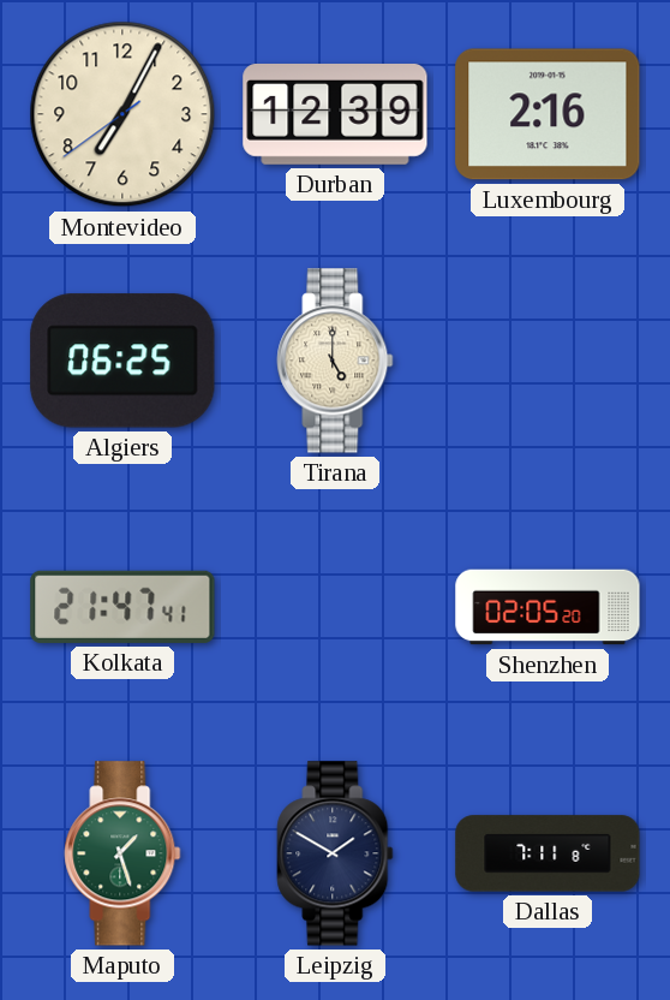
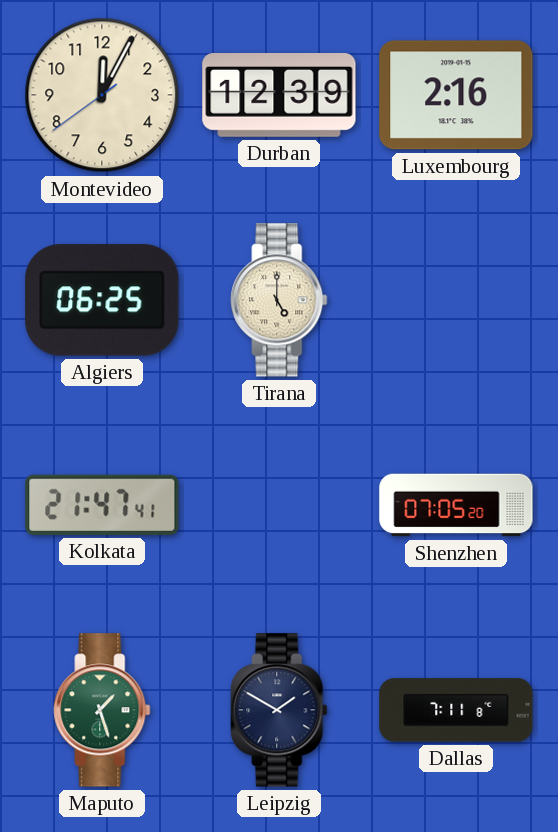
Montevideo: 7:04 -> 12:04
Shenzhen: 02:05 -> 07:05
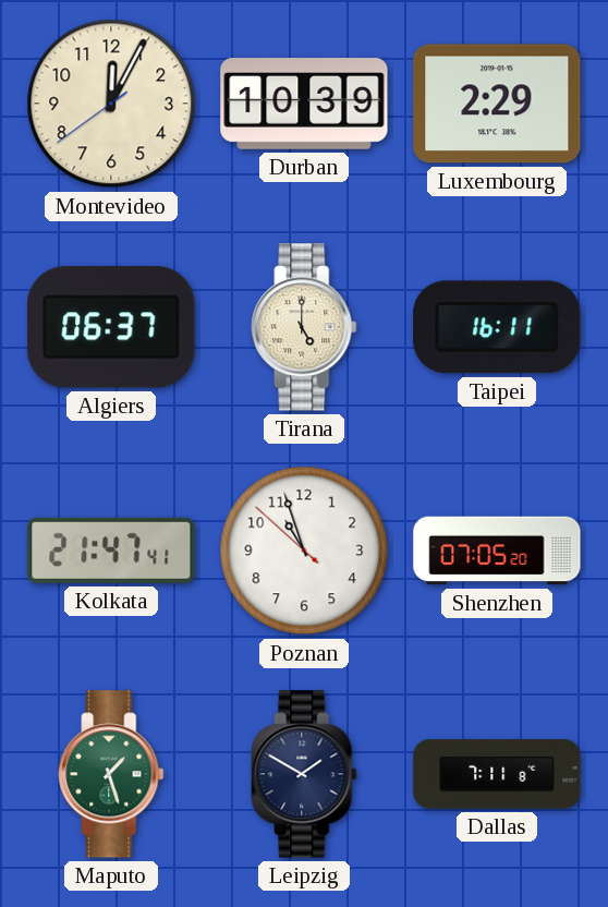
Durban: 12:39 -> 10:39
Luxembourg: 2:16 -> 2:29
Algiers: 06:25 -> 06:37
Taipei: none -> 16:11
Poznan: none -> 10:56
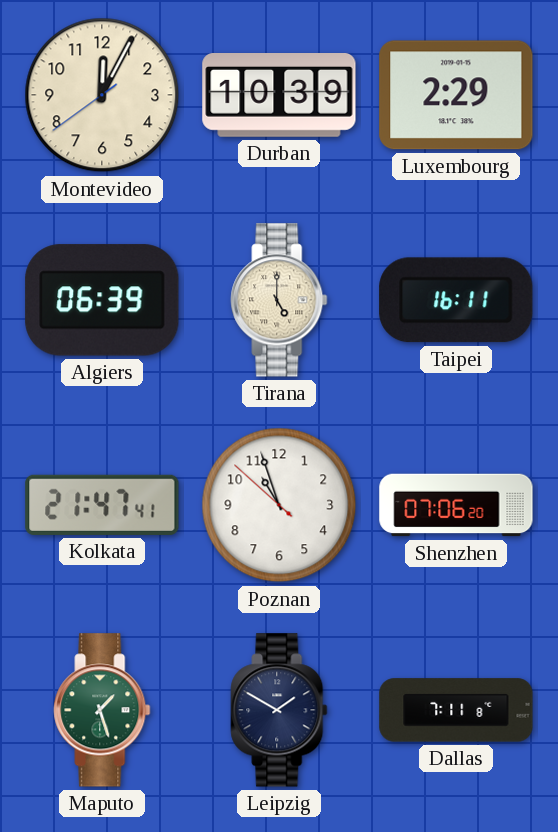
Algiers: 06:37 -> 06:39
Shenzhen: 07:05 -> 07:06
